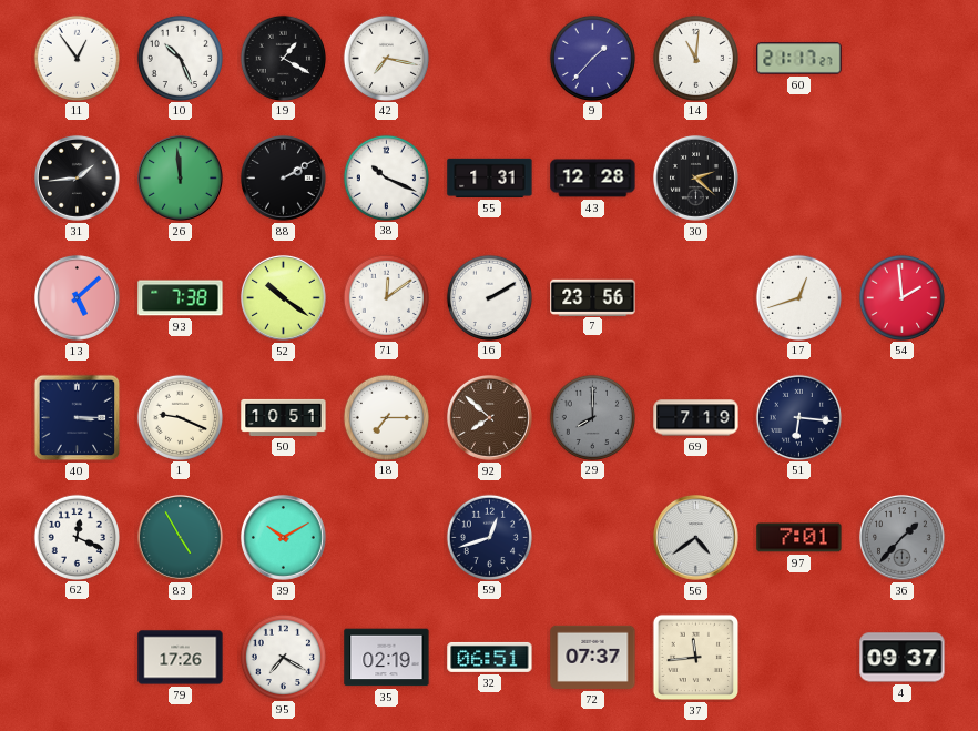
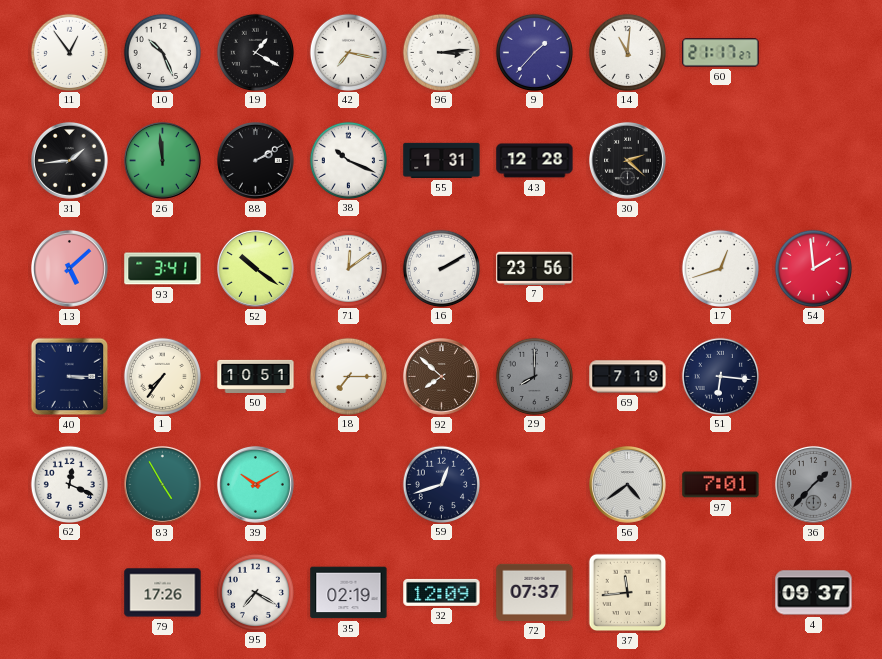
96: none -> 3:14
93: 7:38 -> 3:41
1: 9:19 -> 7:36
32: 06:51 -> 12:09
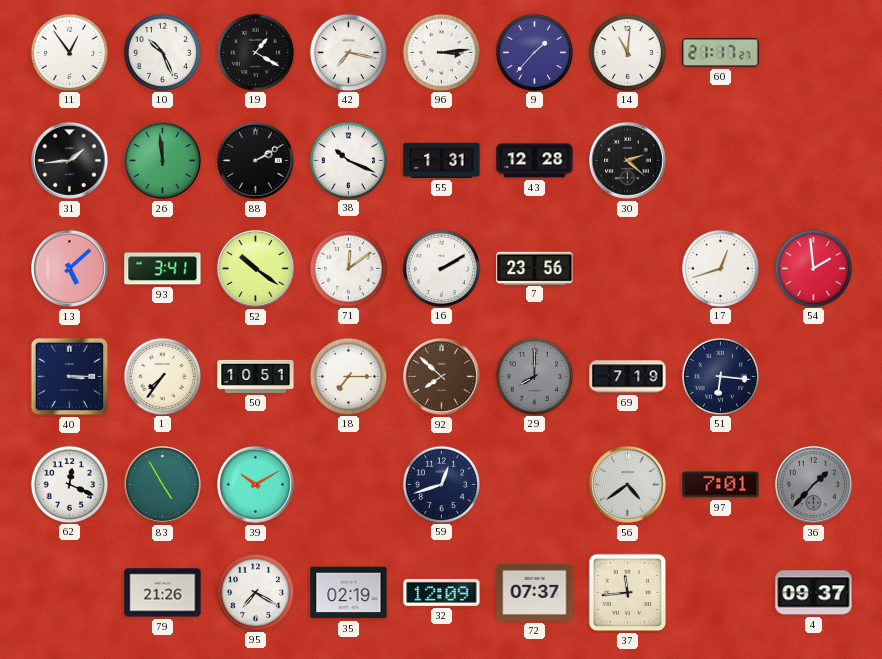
79: 17:26 -> 21:26
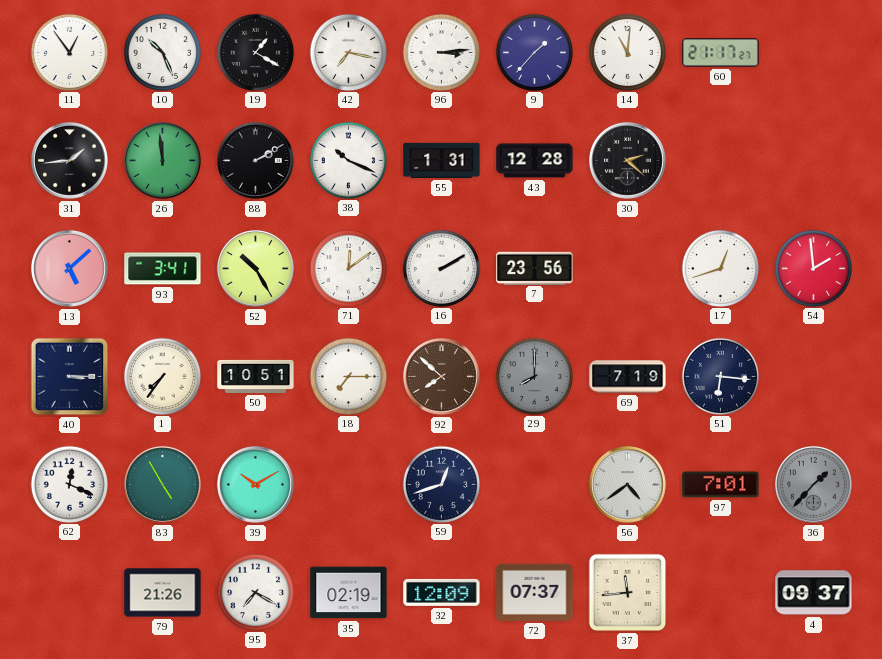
52: 10:21 -> 10:25
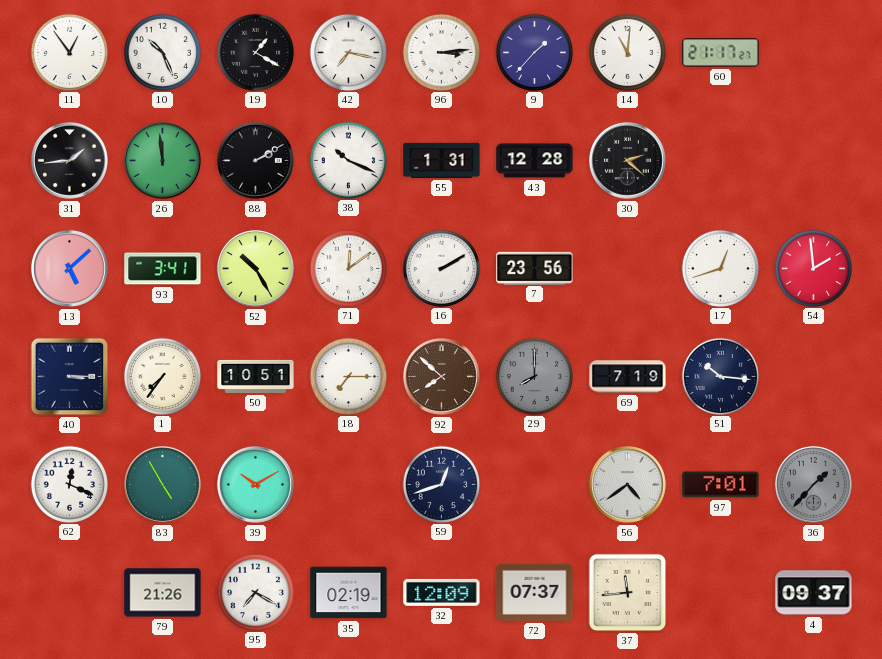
51: 6:16 -> 10:16
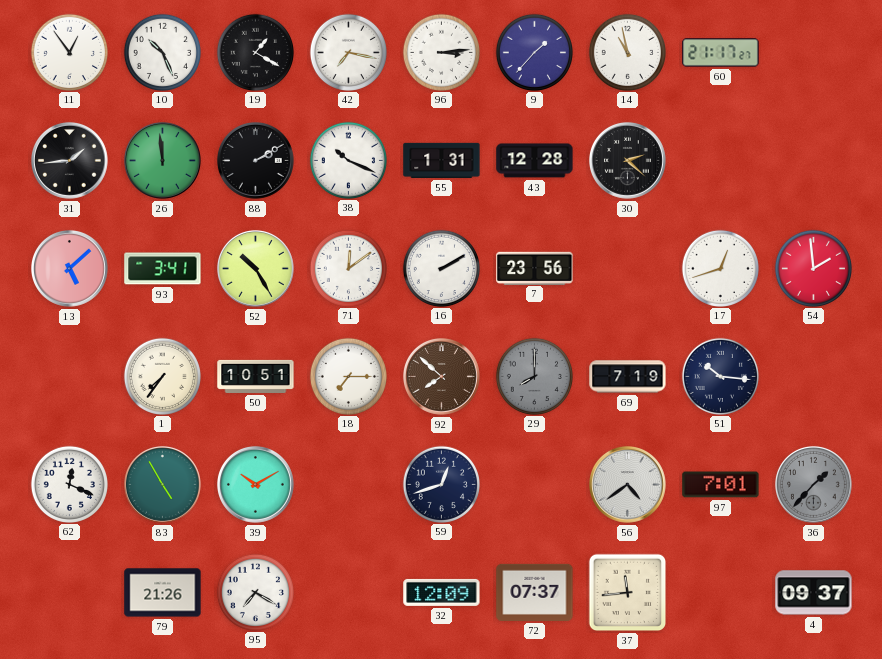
14: 11:01 -> 10:58
40: 3:15 -> none
35: 02:19 -> none
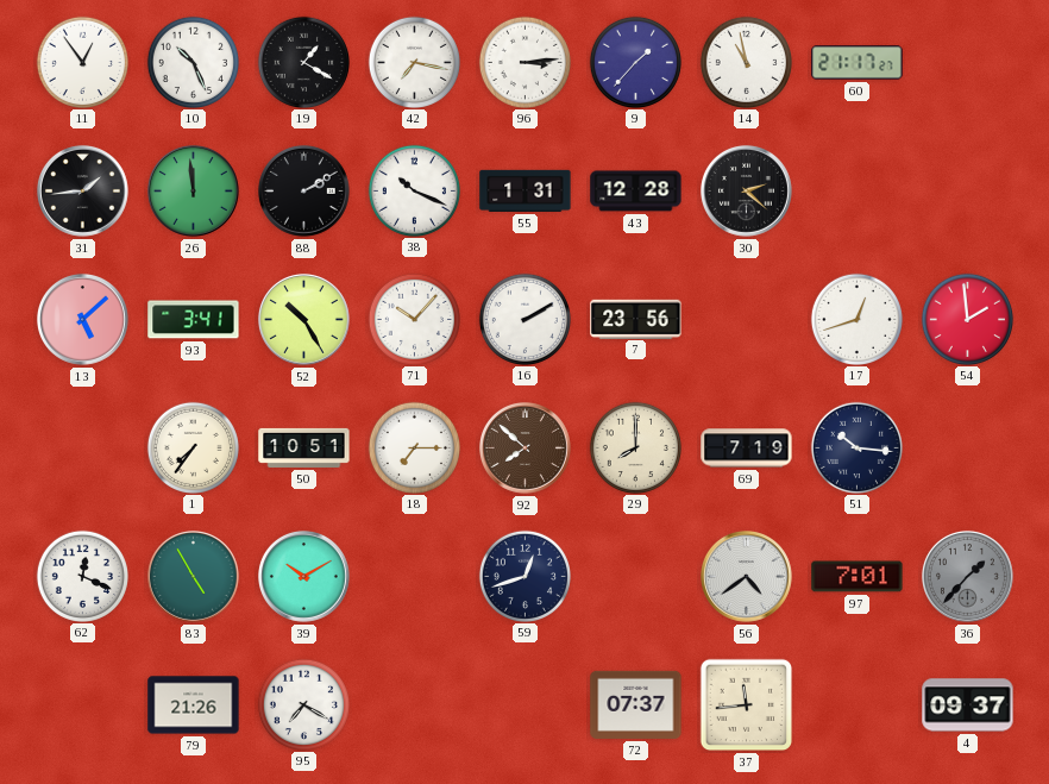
71: 12:09 -> 10:07
29 dial: grey -> cream
32: 12:09 -> none
